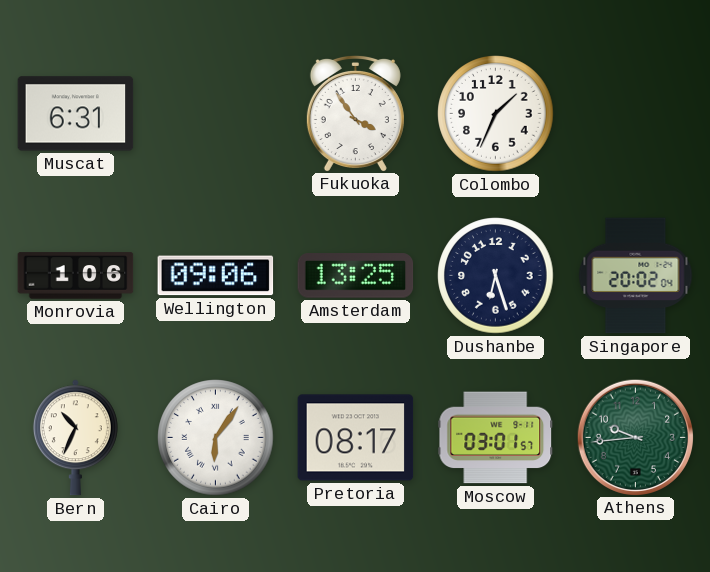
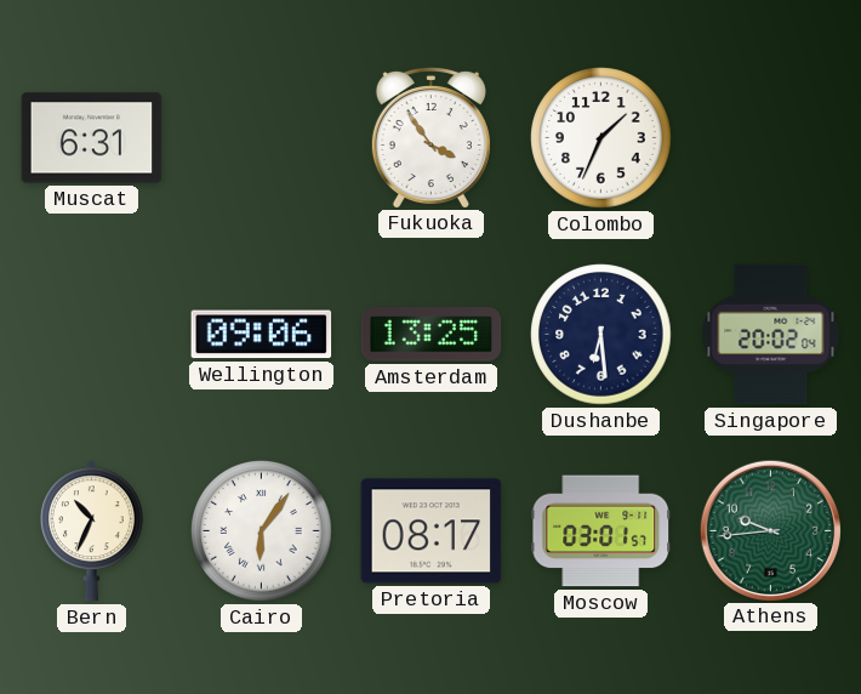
Monrovia: 1:06 -> none
Dushanbe: 6:27 -> 6:29
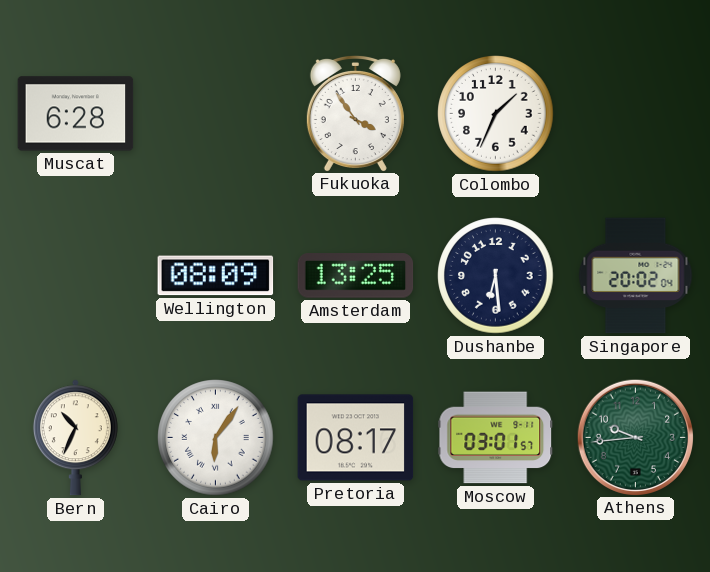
Muscat: 6:31 -> 6:28
Wellington: 09:06 -> 08:09
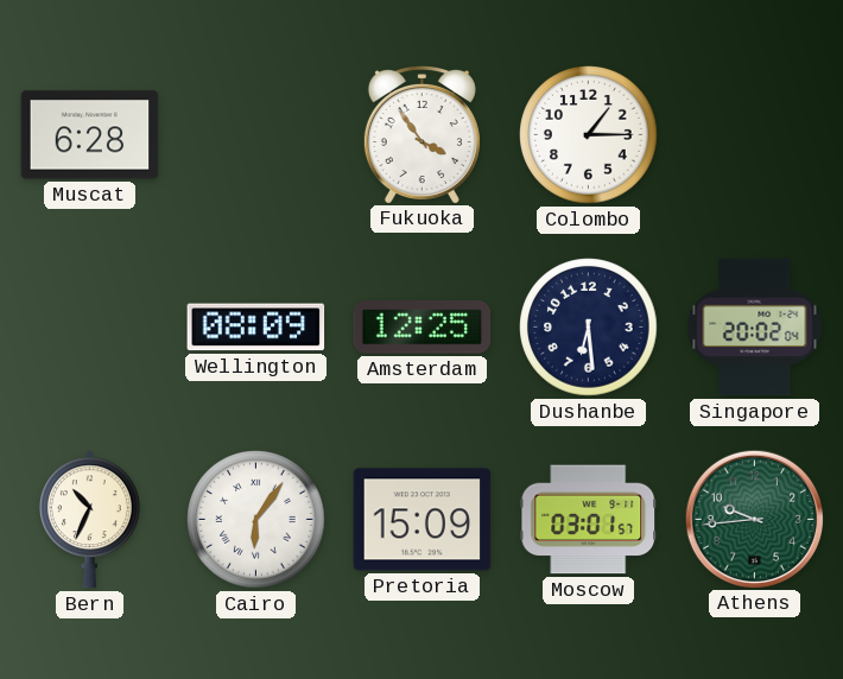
Colombo: 1:34 -> 1:15
Amsterdam: 13:25 -> 12:25
Pretoria: 08:17 -> 15:09
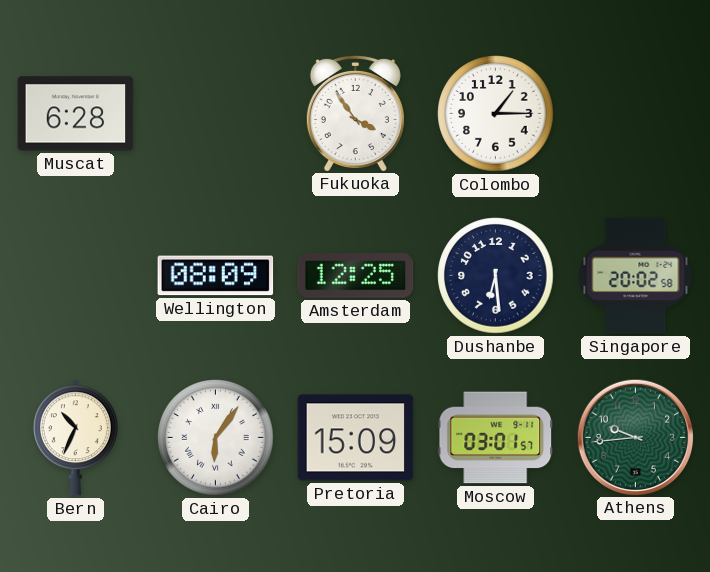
Singapore: 20:02:04 -> 20:02:58
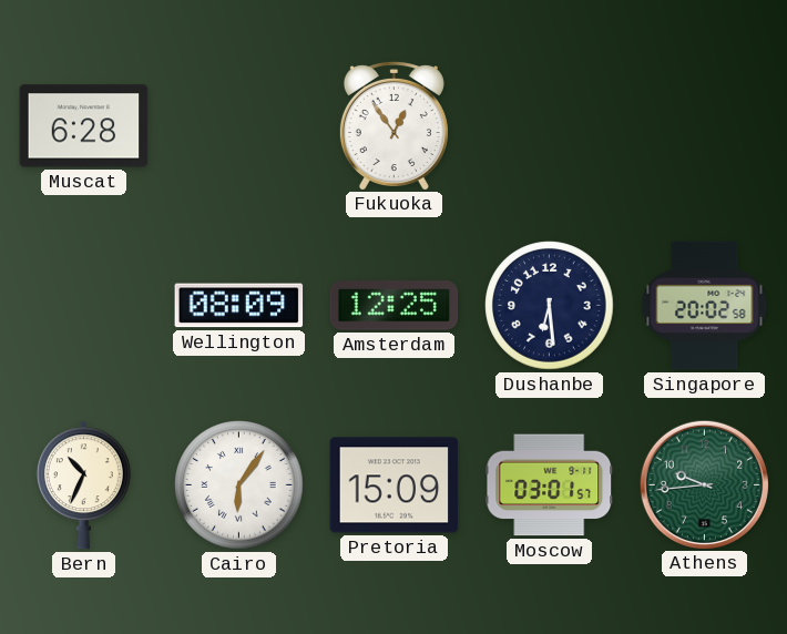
Fukuoka: 3:54 -> 12:54
Colombo: 1:15 -> none
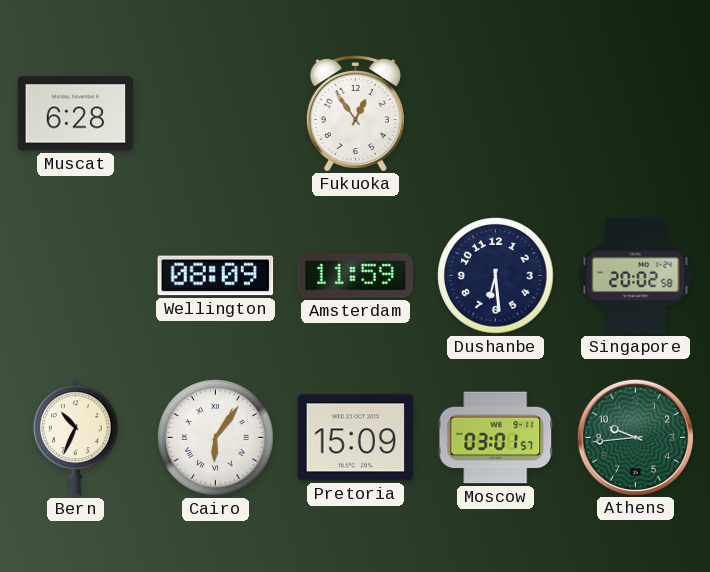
Amsterdam: 12:25 -> 11:59
